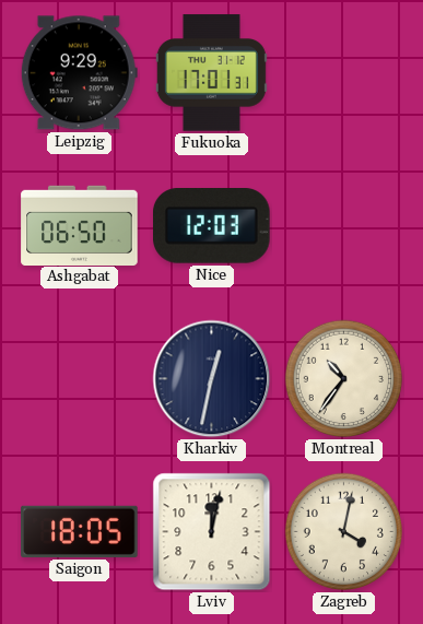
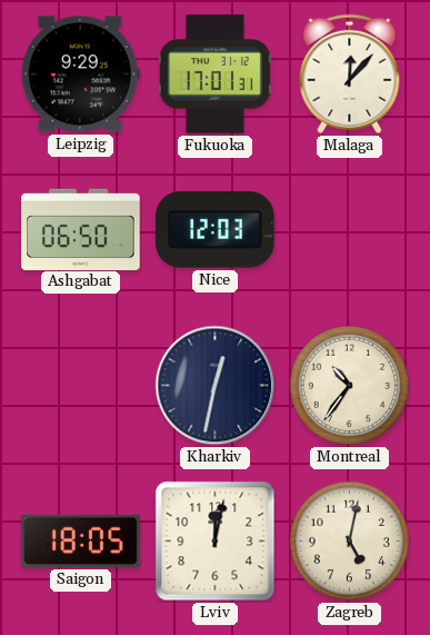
Malaga: none -> 12:07
Zagreb: 4:02 -> 5:02
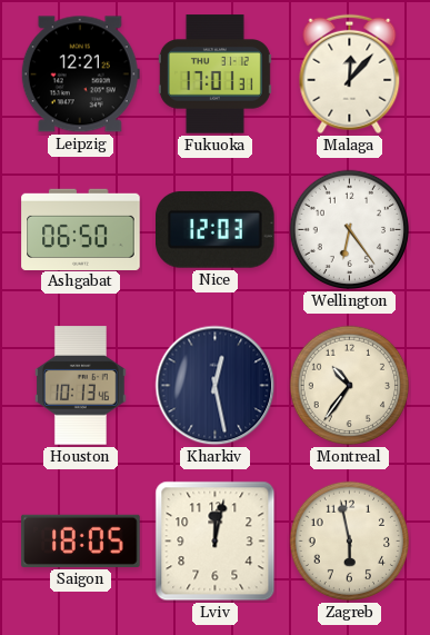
Leipzig: 9:29 -> 12:21
Wellington: none -> 6:24
Houston: none -> 10:13
Kharkiv: 12:32 -> 12:28
Zagreb: 5:02 -> 5:58
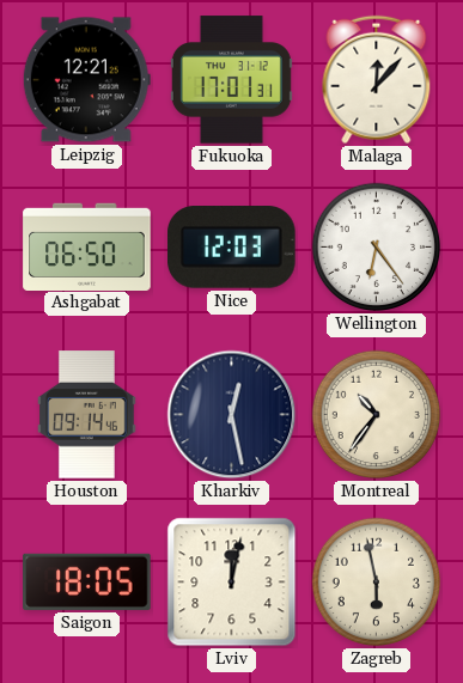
Houston: 10:13 -> 09:14
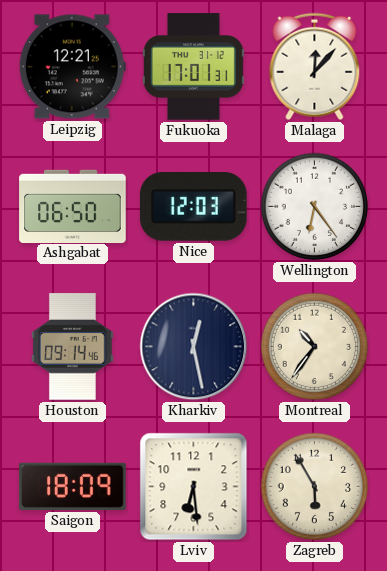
Saigon: 18:05 -> 18:09
Lviv: 12:02 -> 6:29
Zagreb: 5:58 -> 5:55
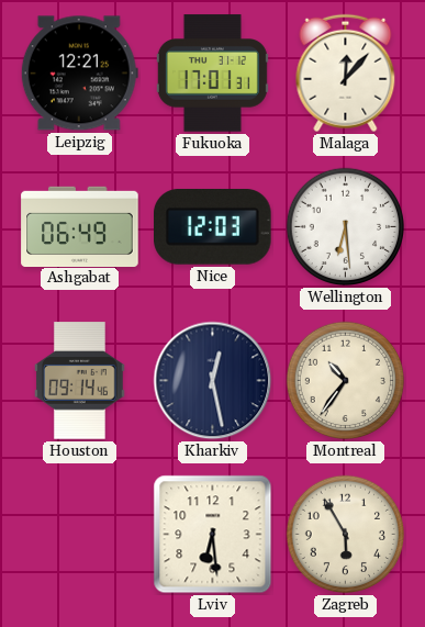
Ashgabat: 06:50 -> 06:49
Wellington: 6:24 -> 6:29
Saigon: 18:09 -> none
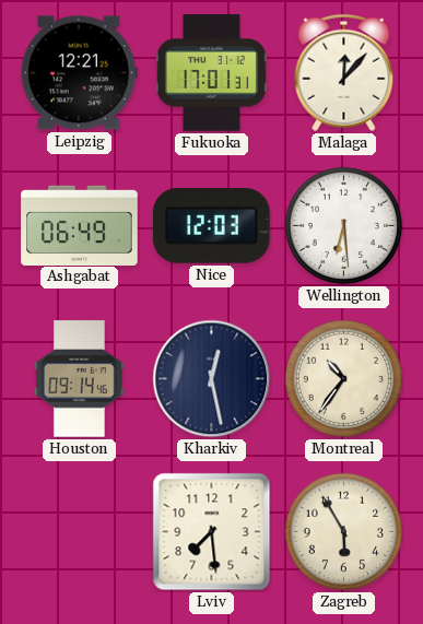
Lviv: 6:29 -> 7:29
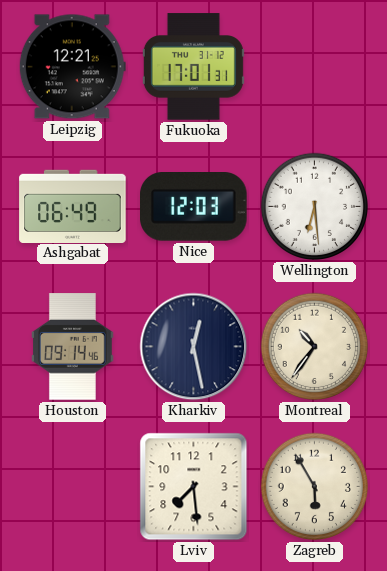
Malaga: 12:07 -> none
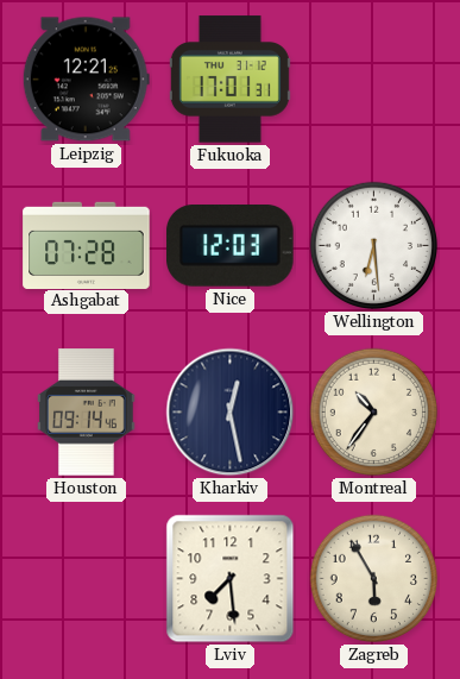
Ashgabat: 06:49 -> 07:28
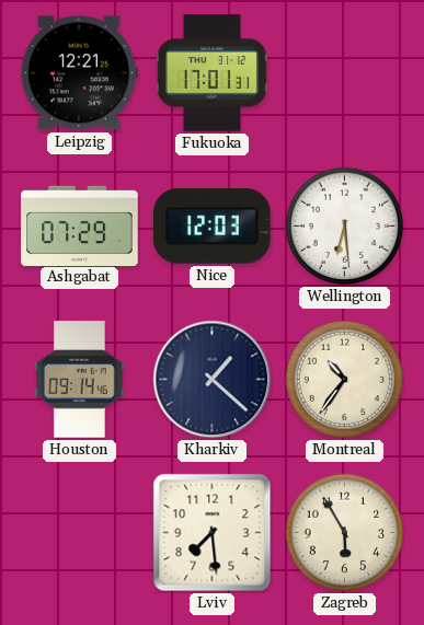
Ashgabat: 07:28 -> 07:29
Kharkiv: 12:28 -> 1:22
